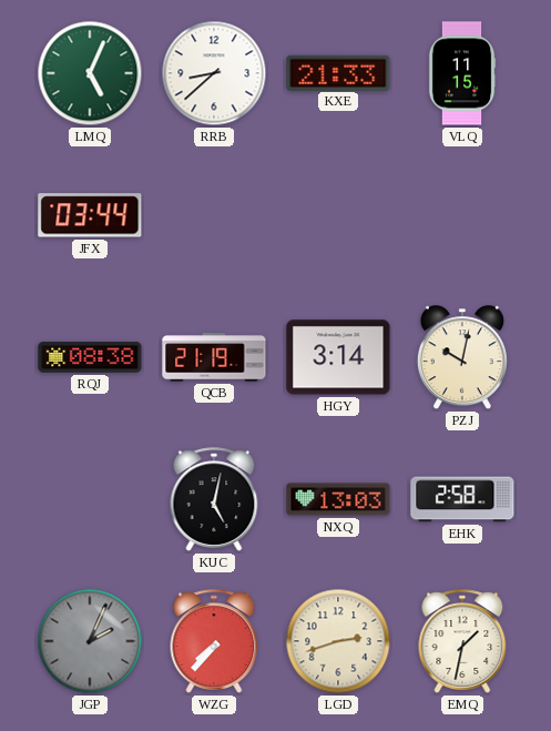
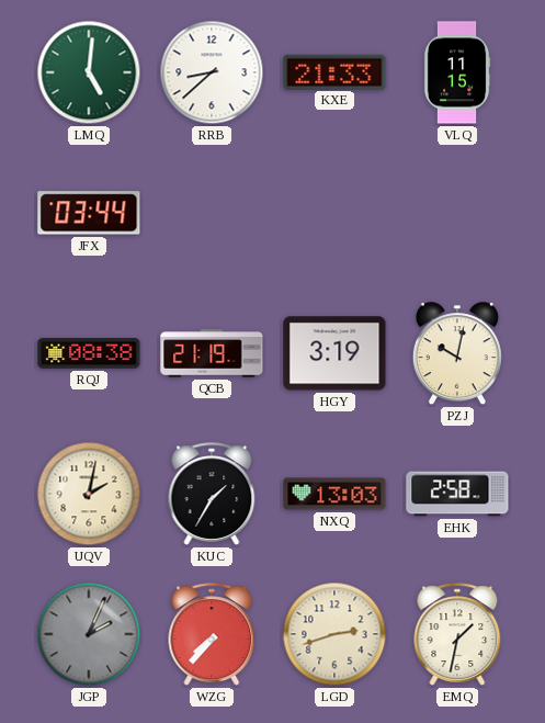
LMQ: 5:04 -> 5:01
HGY: 3:14 -> 3:19
UQV: none -> 2:02
KUC: 5:02 -> 1:35
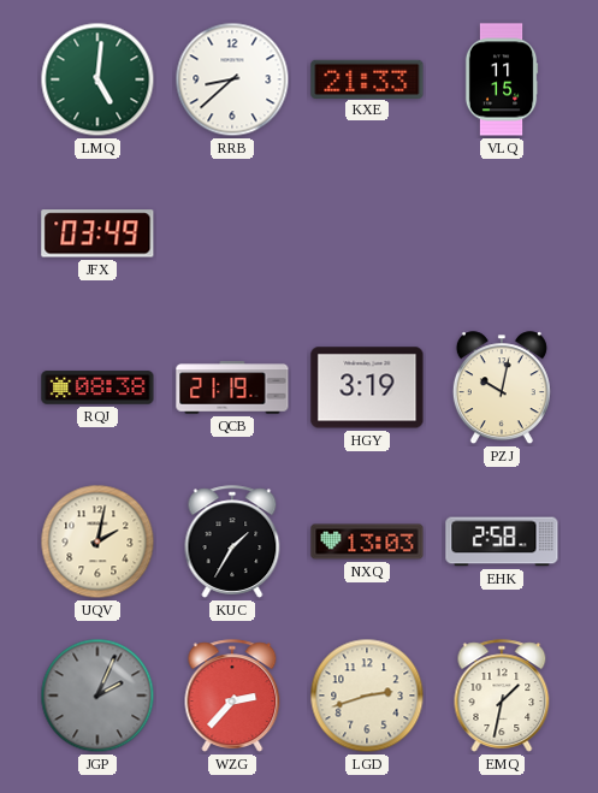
JFX: 03:44 -> 03:49
WZG: 7:37 -> 2:37
